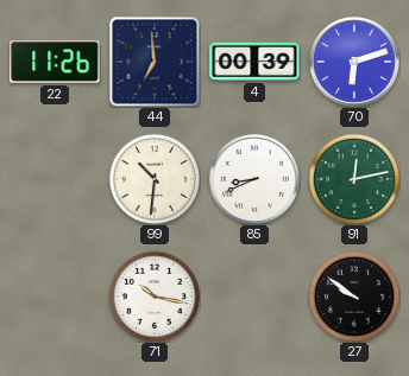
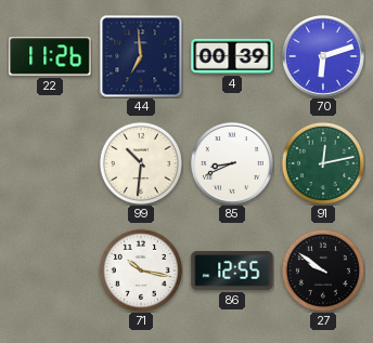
86: none -> 12:55
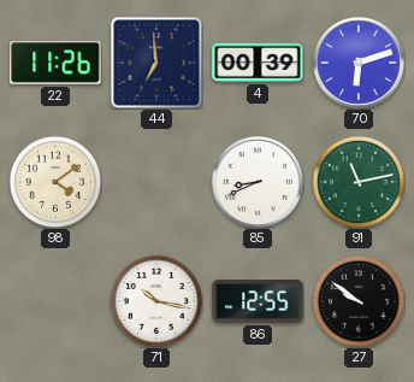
98: none -> 4:09
99: 10:31 -> none
91: 12:13 -> 11:13
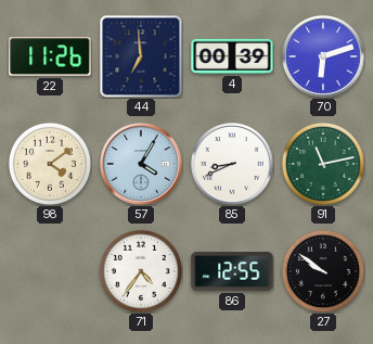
57: none -> 4:05
71: 10:17 -> 4:36
